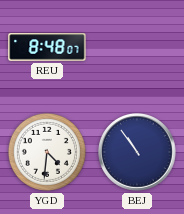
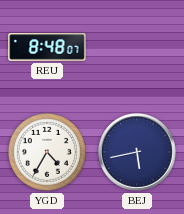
YGD: 4:31 -> 4:35
BEJ: 10:54 -> 5:43
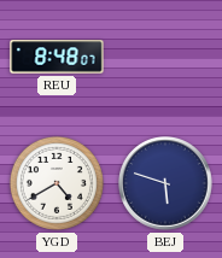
YGD: 4:35 -> 4:40
BEJ: 5:43 -> 5:48
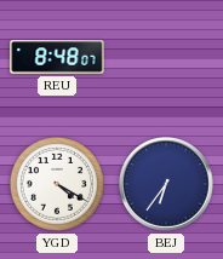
YGD: 4:40 -> 4:20
BEJ: 5:48 -> 6:36
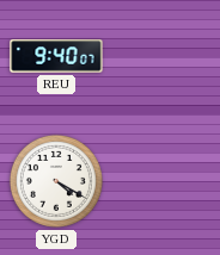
REU: 8:48 -> 9:40
BEJ: 6:36 -> none
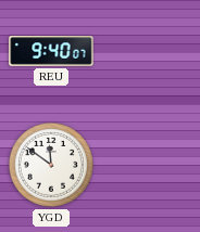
YGD: 4:20 -> 11:51
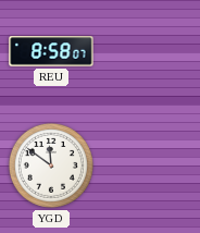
REU: 9:40 -> 8:58
